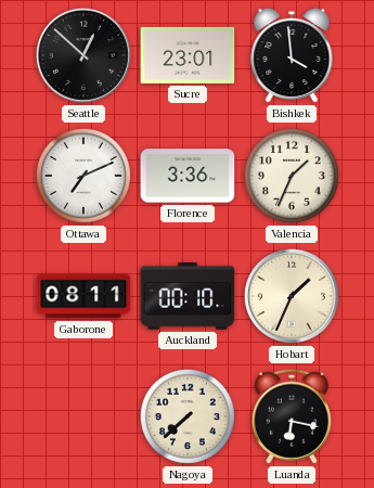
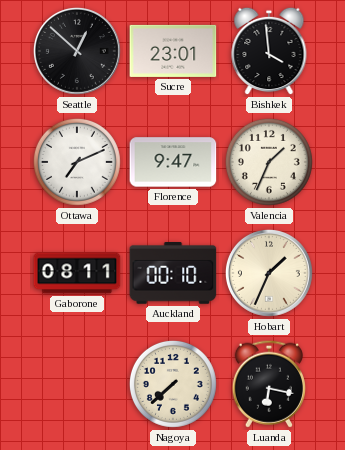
Florence: 3:36 -> 9:47
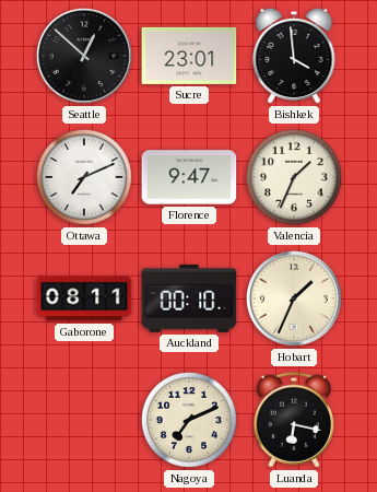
Nagoya: 7:38 -> 7:11
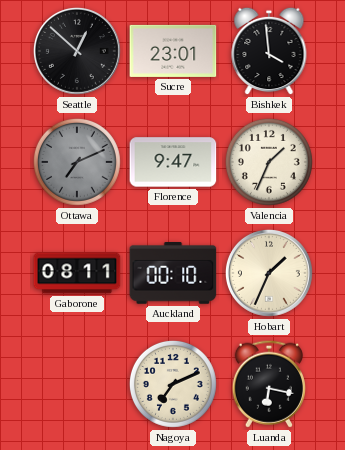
Ottawa dial: white -> grey
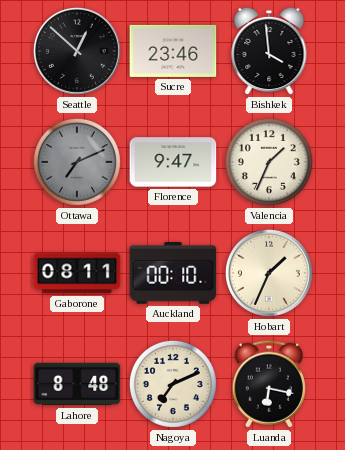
Sucre: 23:01 -> 23:46
Lahore: none -> 8:48
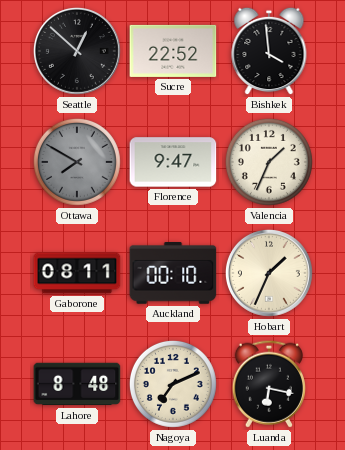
Sucre: 23:46 -> 22:52
Ottawa: 7:11 -> 7:50
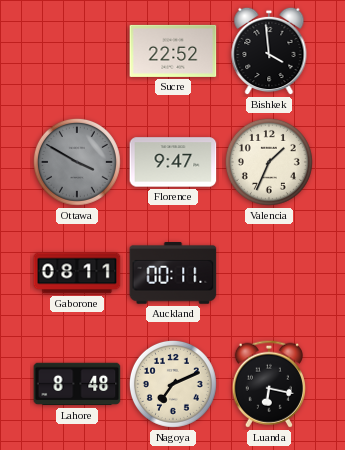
Seattle: 12:52 -> none
Ottawa: 7:50 -> 3:50
Auckland: 00:10 -> 00:11
Hobart: 1:34 -> none
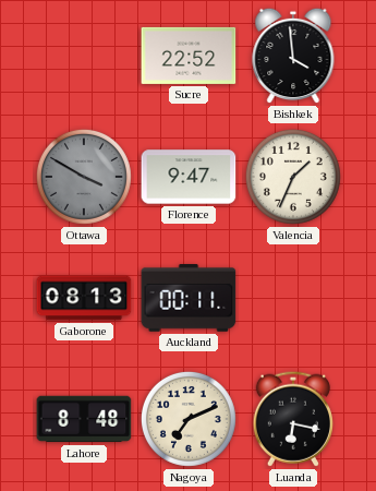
Gaborone: 08:11 -> 08:13
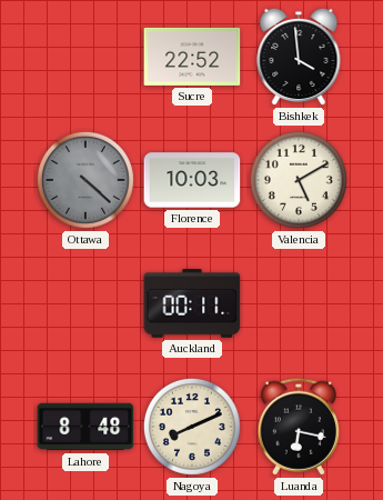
Ottawa: 3:50 -> 4:22
Florence: 9:47 -> 10:03
Valencia: 1:34 -> 5:10
Gaborone: 08:13 -> none
Nagoya: 7:11 -> 8:11
